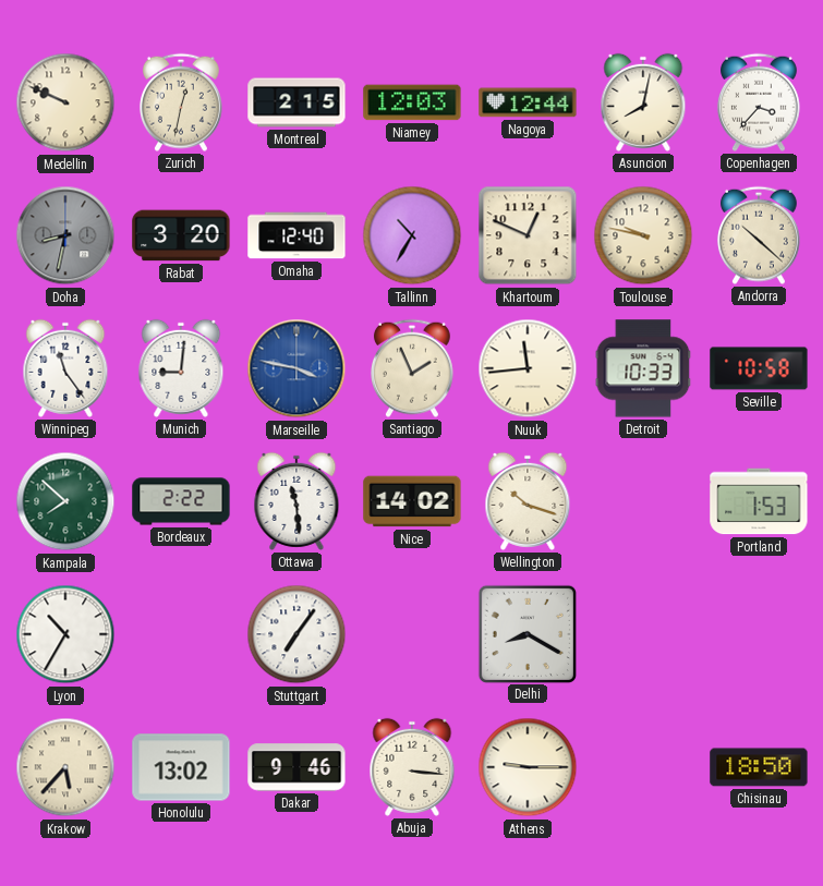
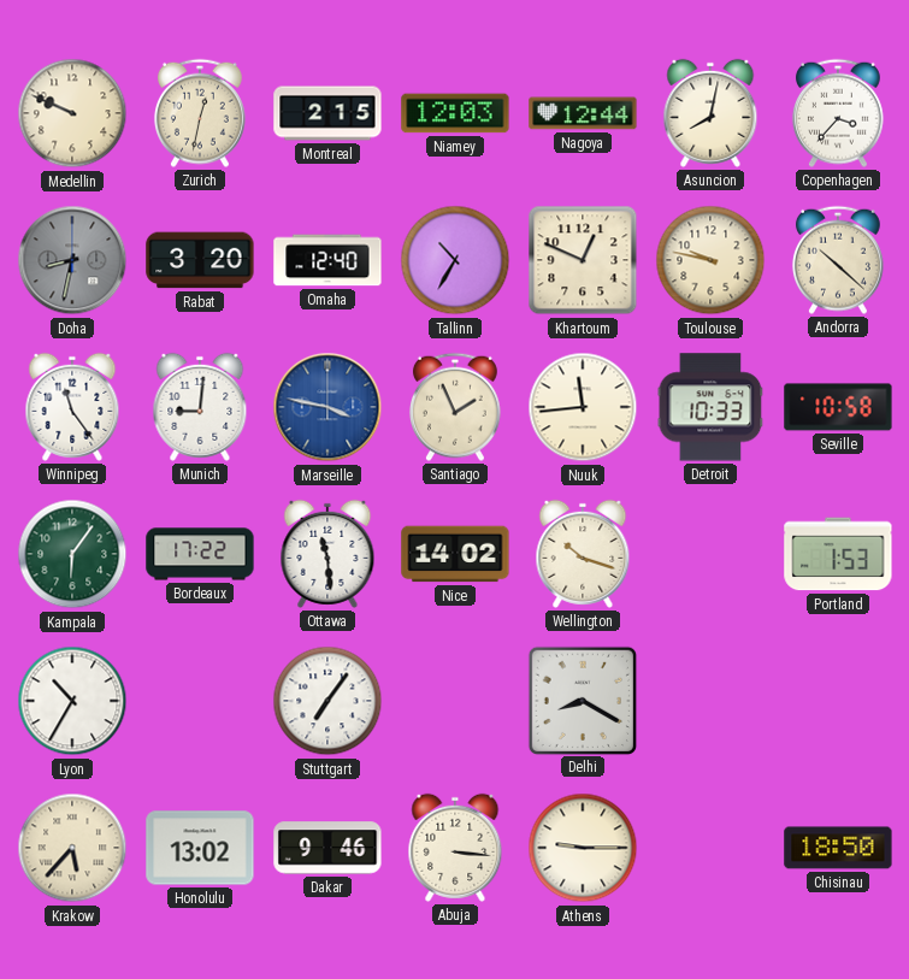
Kampala: 7:52 -> 6:06
Bordeaux: 2:22 -> 17:22
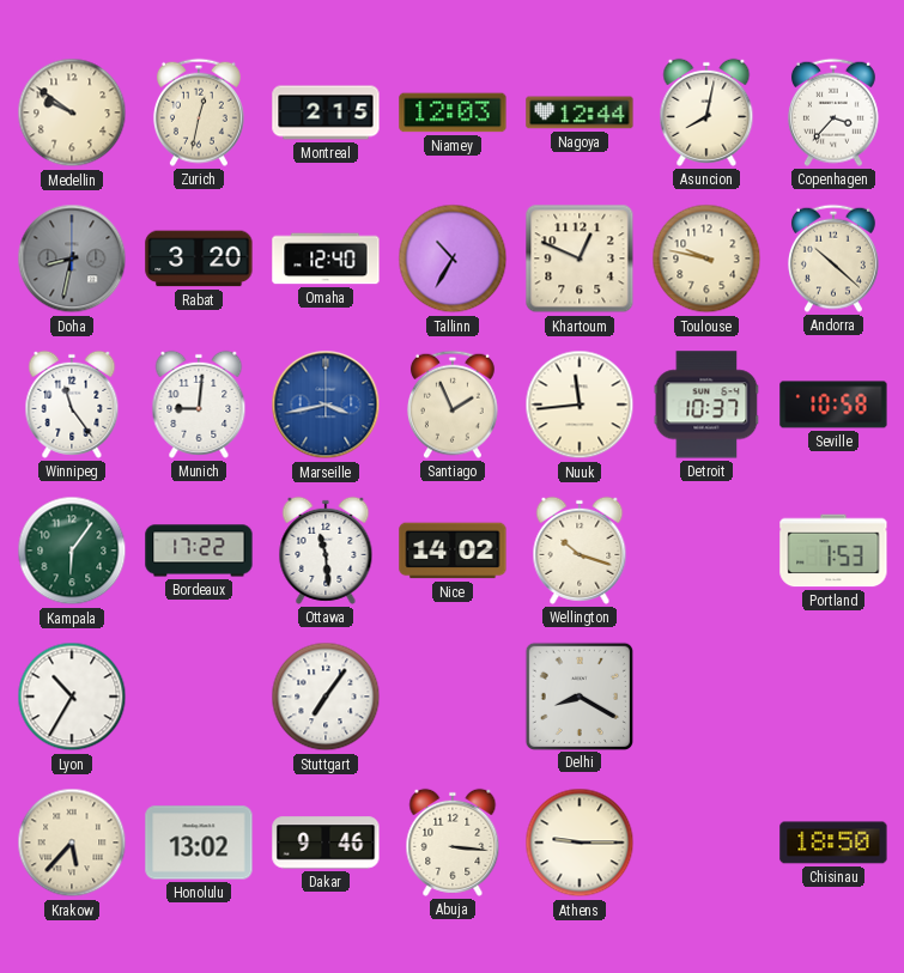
Medellin: 9:49 -> 9:51
Marseille: 3:47 -> 3:43
Detroit: 10:33 -> 10:37
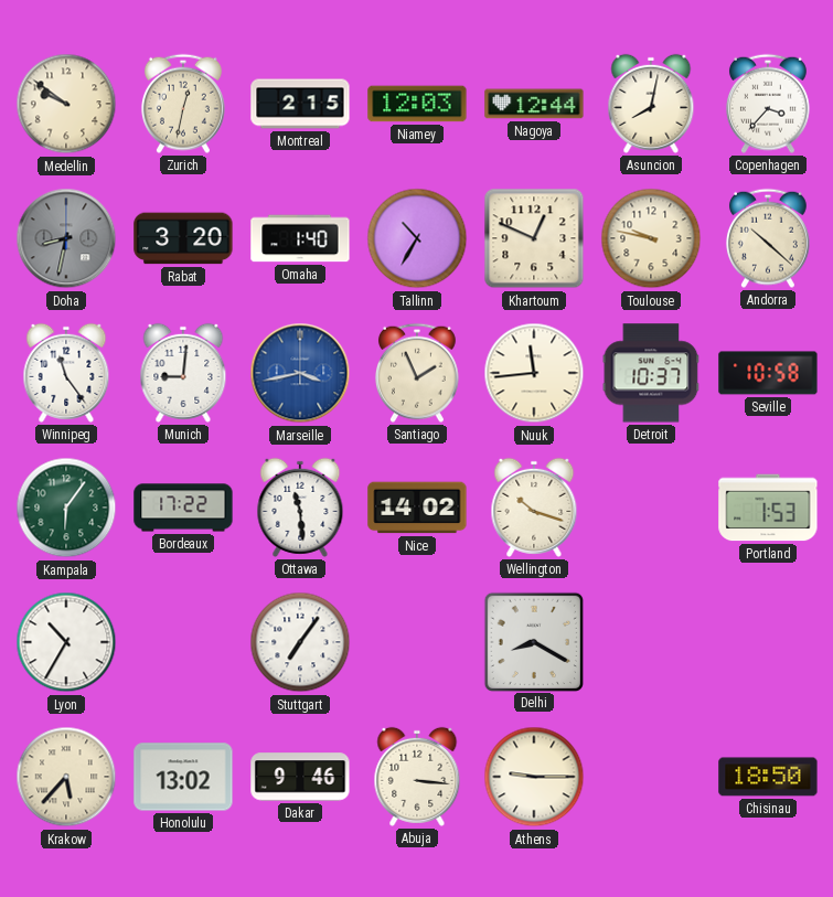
Omaha: 12:40 -> 1:40
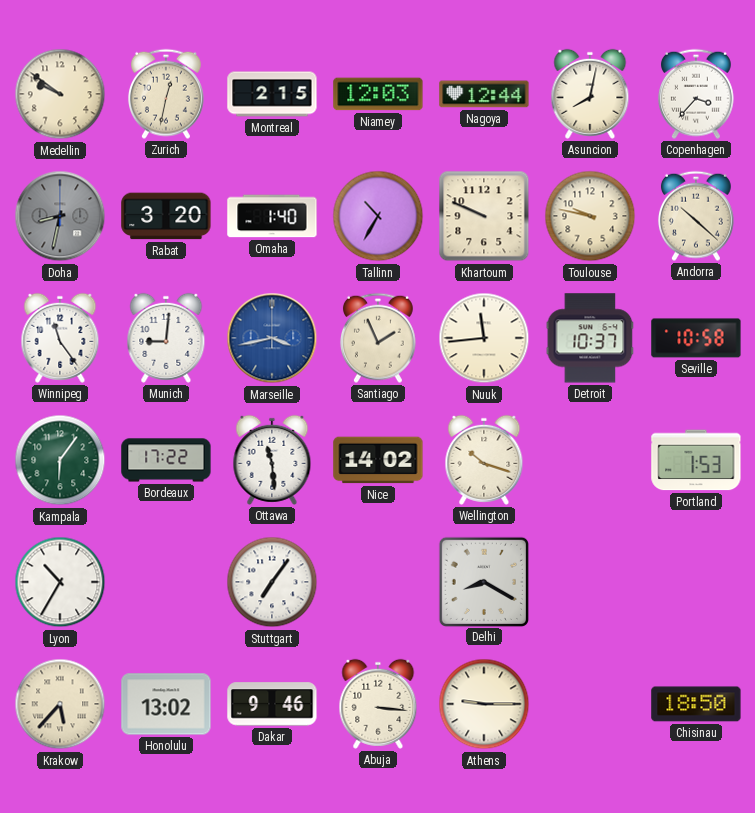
Khartoum: 12:49 -> 9:49
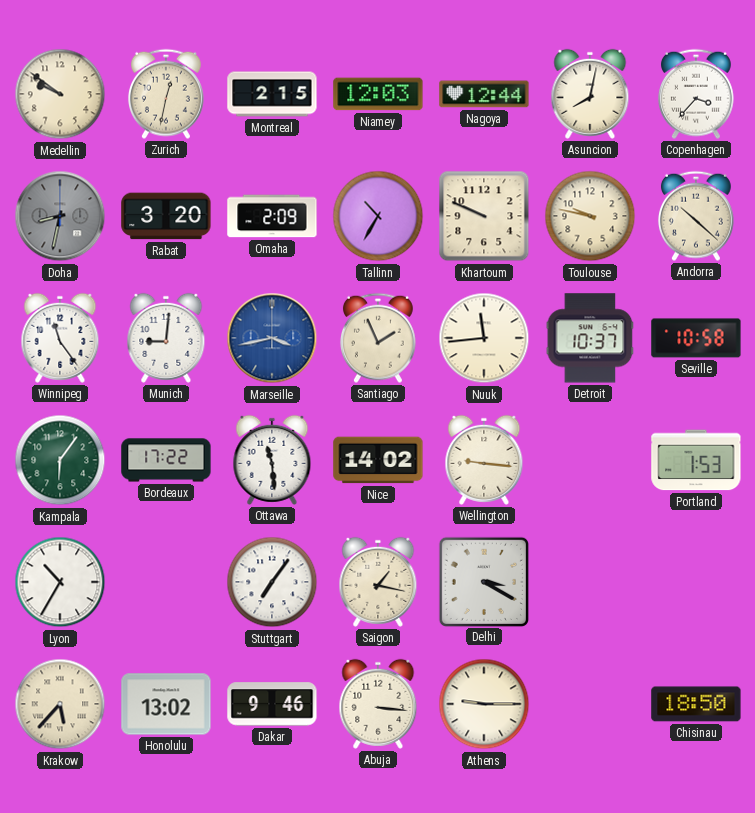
Omaha: 1:40 -> 2:09
Wellington: 10:18 -> 9:16
Saigon: none -> 1:17
Delhi: 8:20 -> 3:20
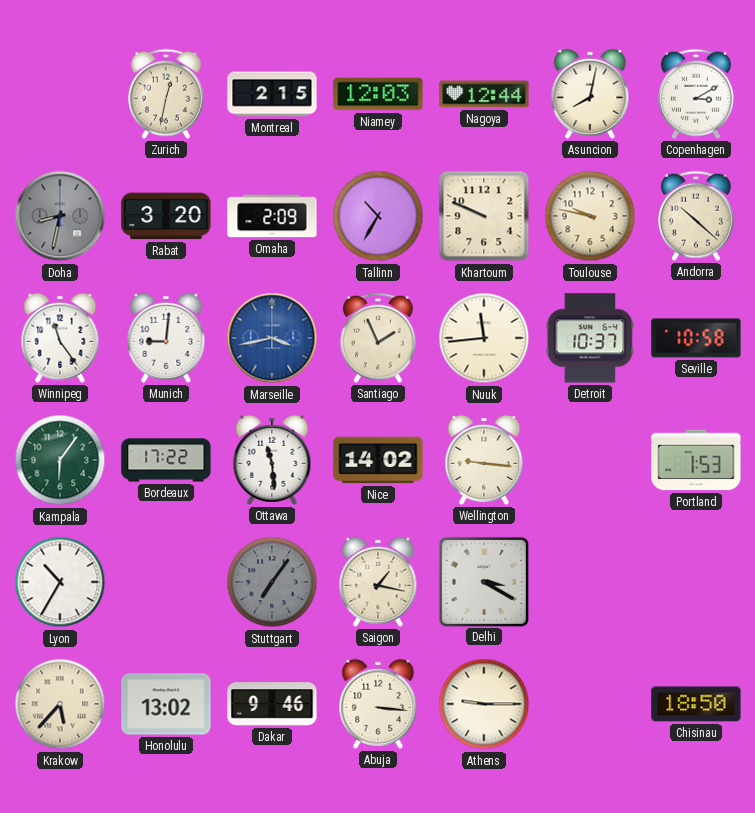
Medellin: 9:51 -> none
Copenhagen: 3:37 -> 3:10
Stuttgart dial: white -> grey
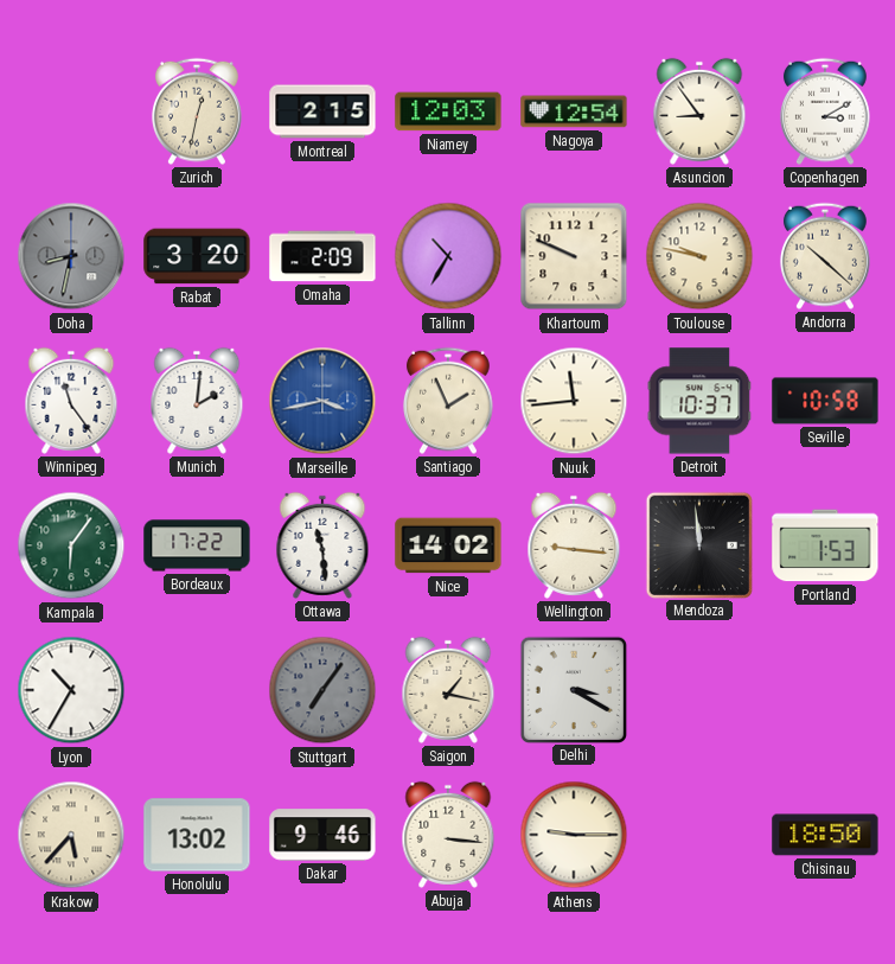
Nagoya: 12:44 -> 12:54
Asuncion: 8:02 -> 8:54
Munich: 9:01 -> 2:01
Mendoza: none -> 11:59
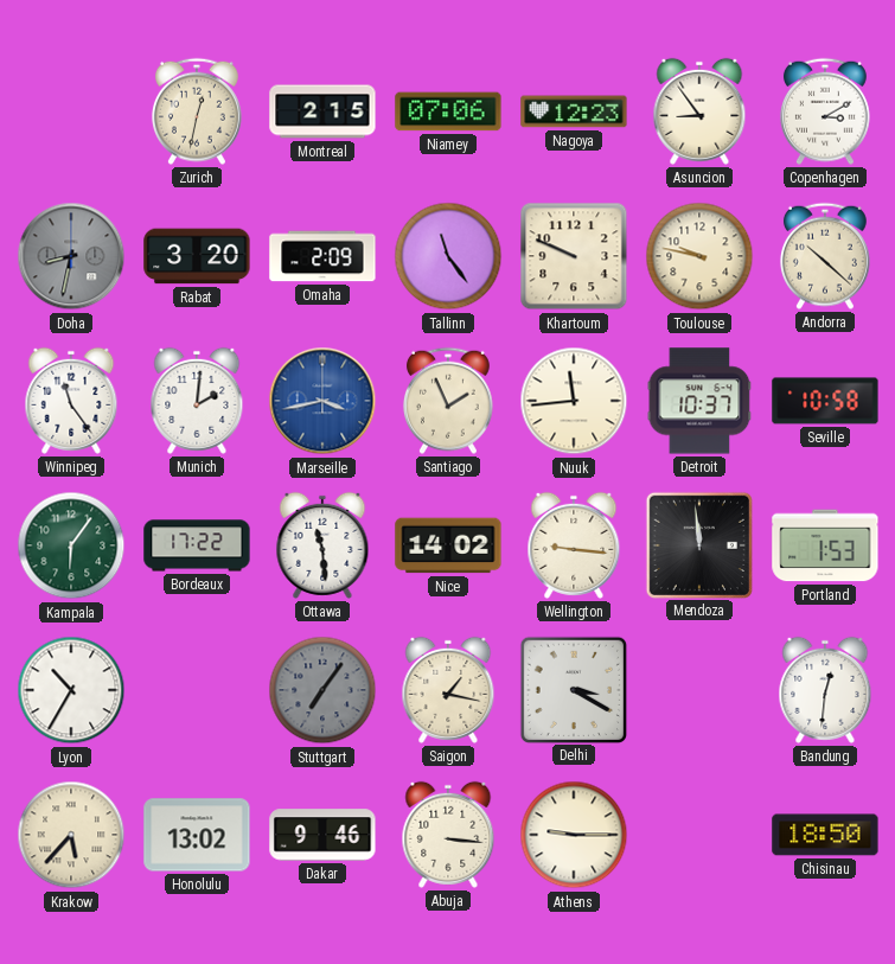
Niamey: 12:03 -> 07:06
Nagoya: 12:54 -> 12:23
Tallinn: 10:35 -> 11:24
Bandung: none -> 12:31
